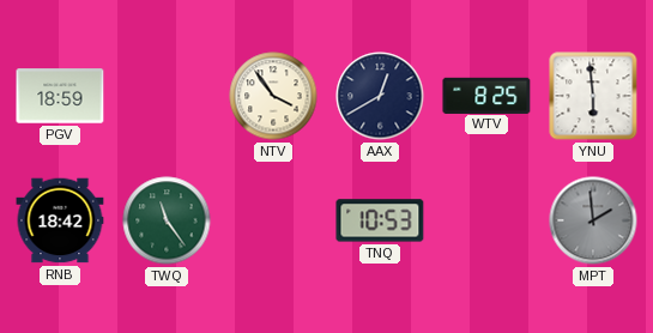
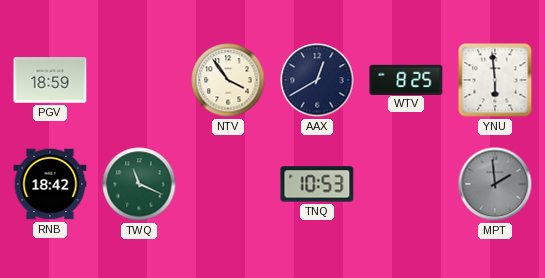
TWQ: 11:24 -> 11:19
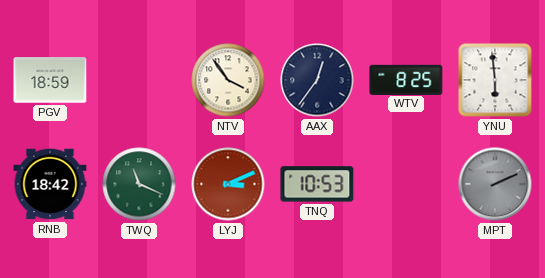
AAX: 12:40 -> 12:36
LYJ: none -> 3:11
MPT: 1:59 -> 2:11
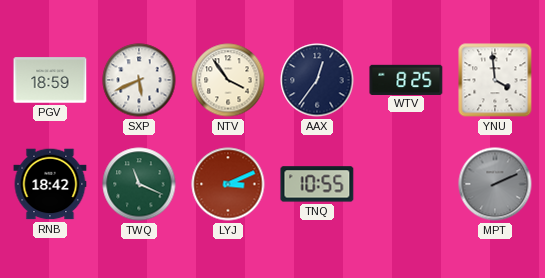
SXP: none -> 5:41
YNU: 5:59 -> 3:59
TNQ: 10:53 -> 10:55
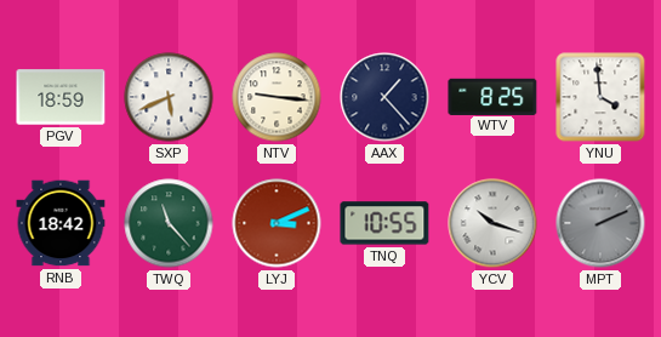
NTV: 3:54 -> 9:16
AAX: 12:36 -> 1:23
TWQ: 11:19 -> 11:23
YCV: none -> 10:18
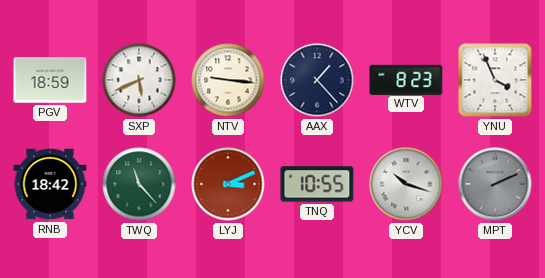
WTV: 8:25 -> 8:23
YNU: 3:59 -> 3:56
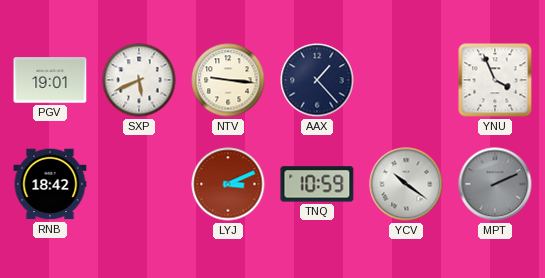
PGV: 18:59 -> 19:01
WTV: 8:23 -> none
TWQ: 11:23 -> none
TNQ: 10:55 -> 10:59
YCV: 10:18 -> 10:21
